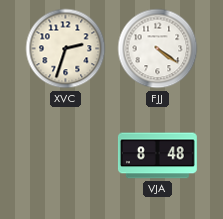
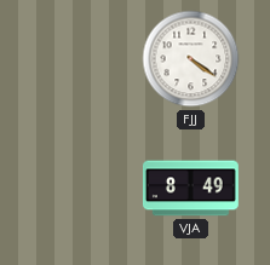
XVC: 2:33 -> none
VJA: 8:48 -> 8:49
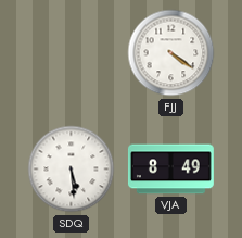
SDQ: none -> 5:29
